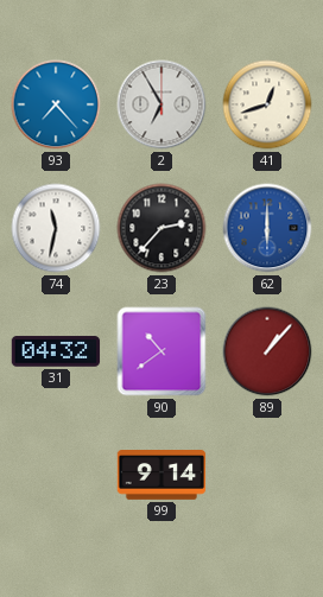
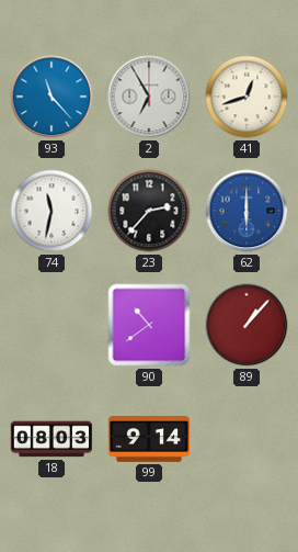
93: 7:23 -> 11:23
31: 04:32 -> none
18: none -> 08:03
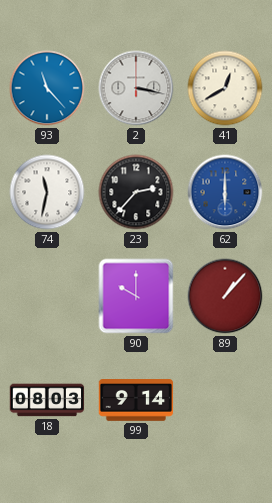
2: 6:55 -> 3:17
41: 12:42 -> 12:40
90: 10:39 -> 10:00
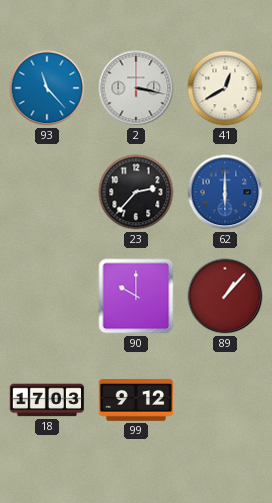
74: 11:32 -> none
18: 08:03 -> 17:03
99: 9:14 -> 9:12
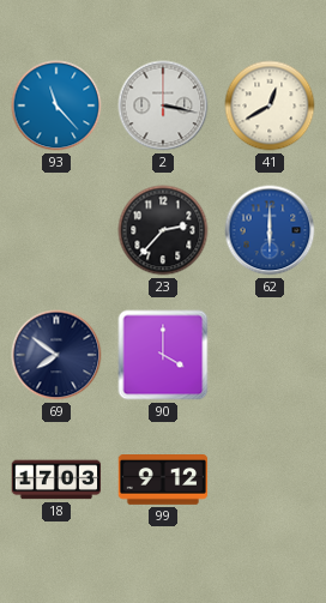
69: none -> 7:51
90: 10:00 -> 4:00
89: 1:07 -> none
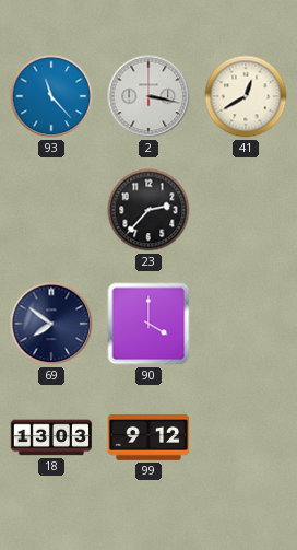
62: 6:00 -> none
18: 17:03 -> 13:03
